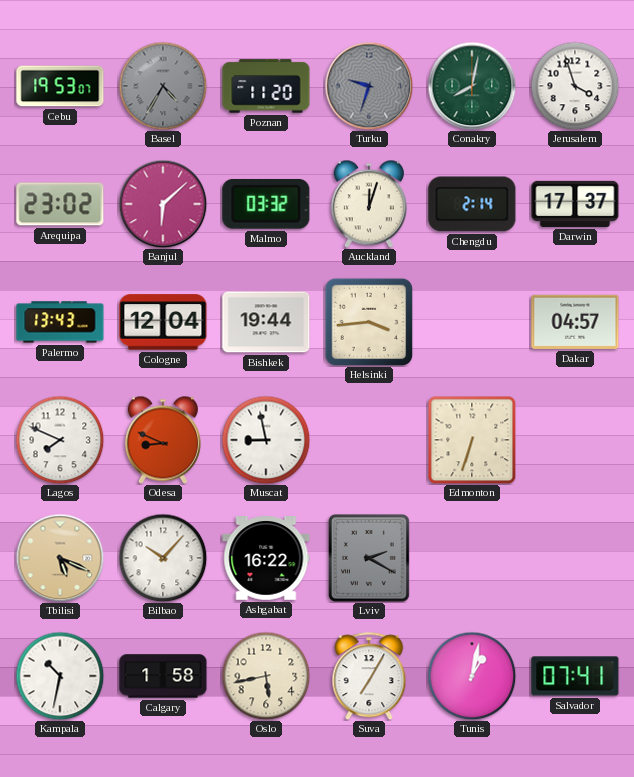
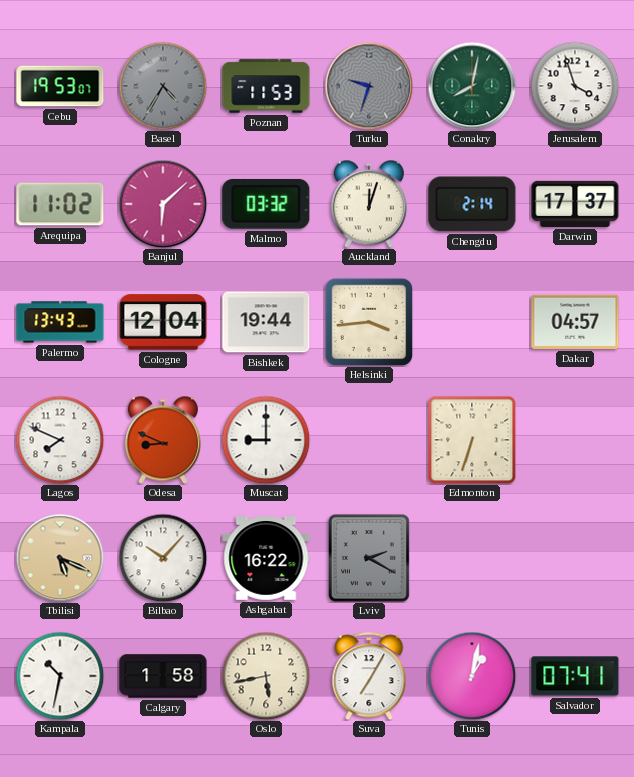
Poznan: 11:20 -> 11:53
Arequipa: 23:02 -> 11:02
Muscat: 8:58 -> 9:00
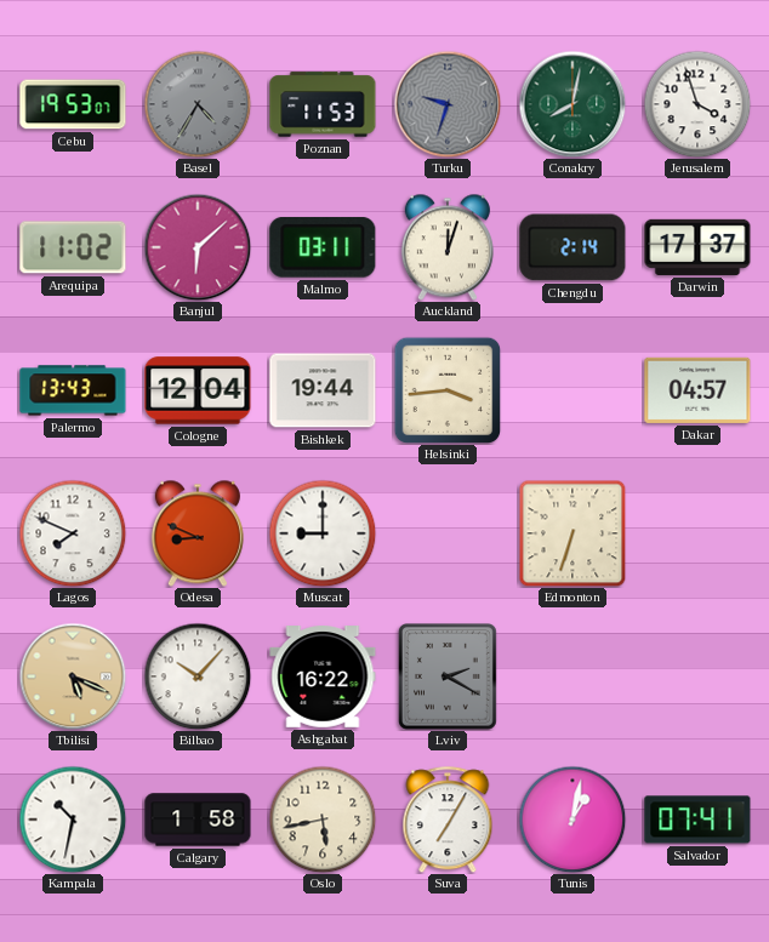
Malmo: 03:32 -> 03:11
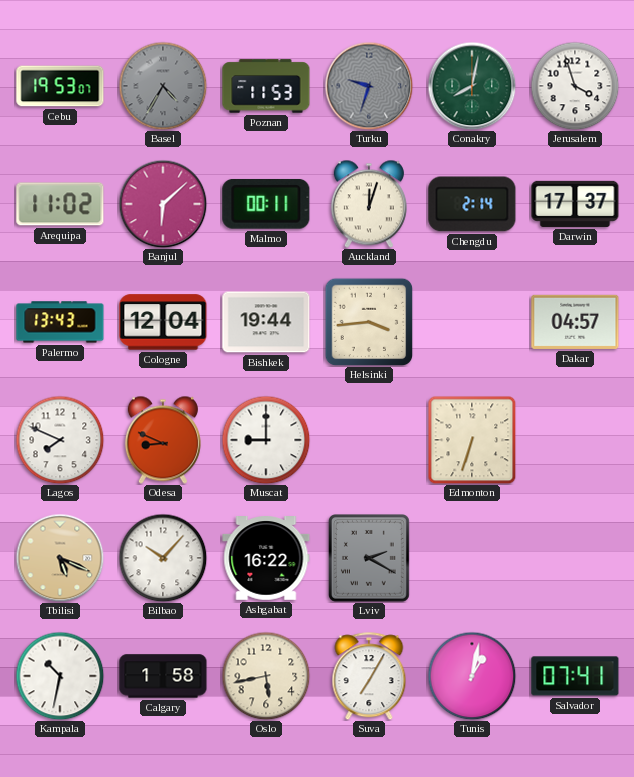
Malmo: 03:11 -> 00:11
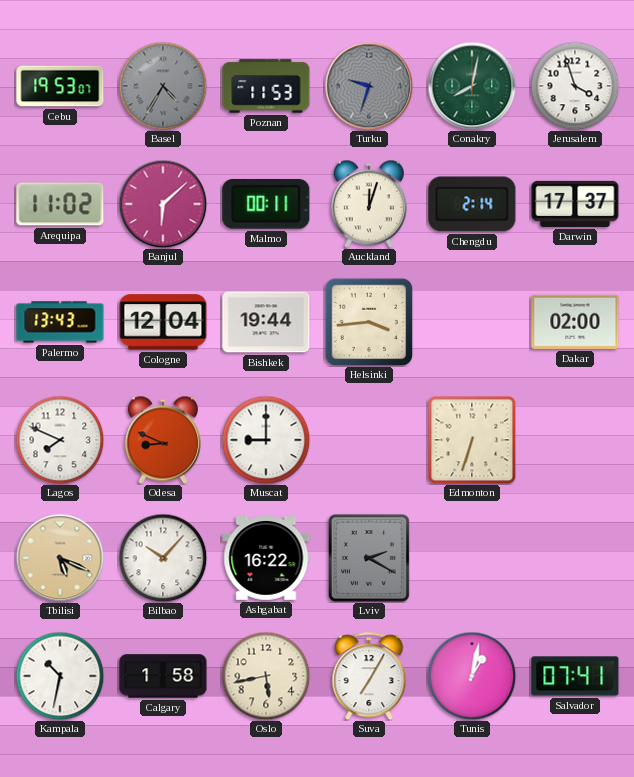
Dakar: 04:57 -> 02:00
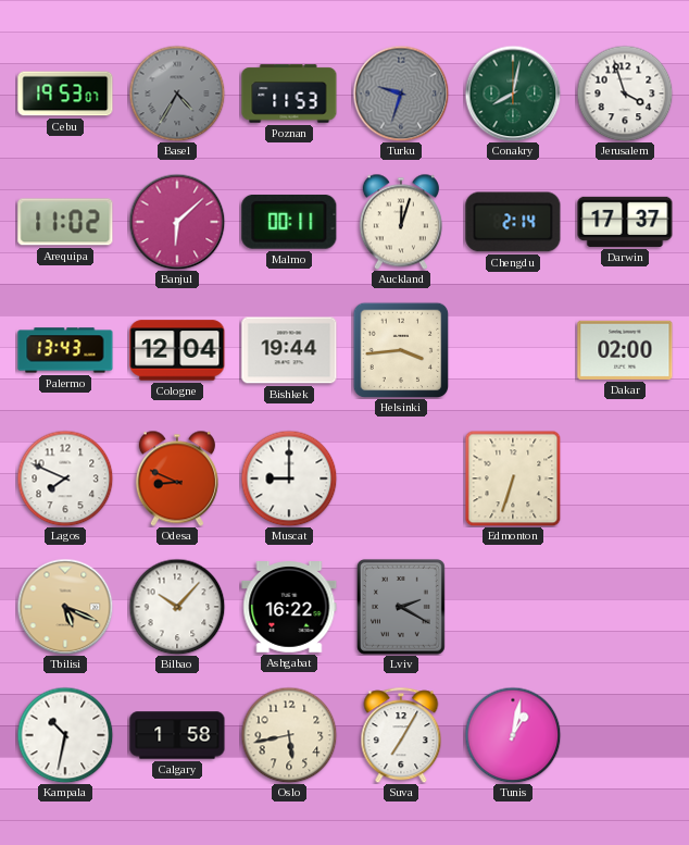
Salvador: 07:41 -> none
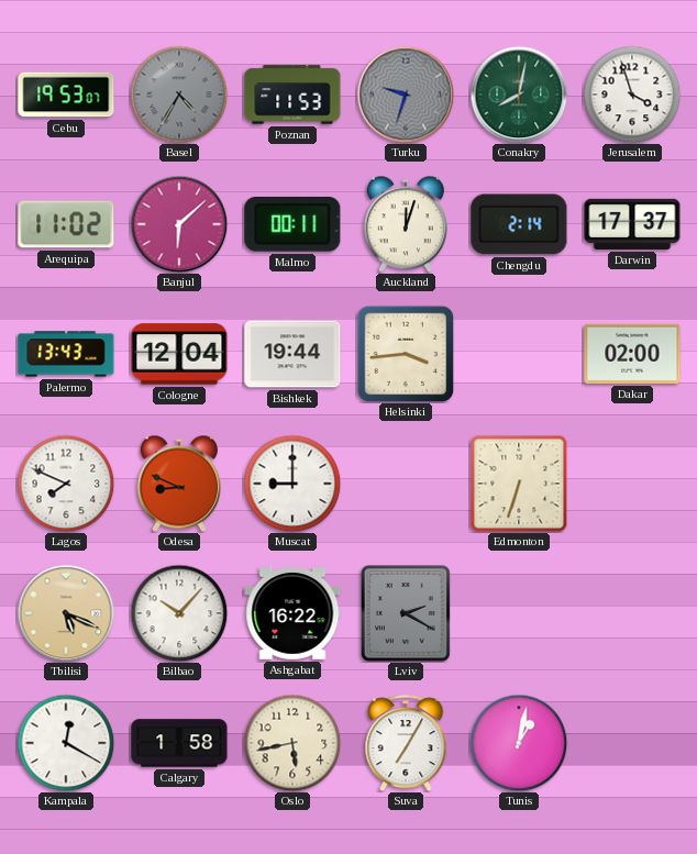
Kampala: 10:32 -> 12:20
